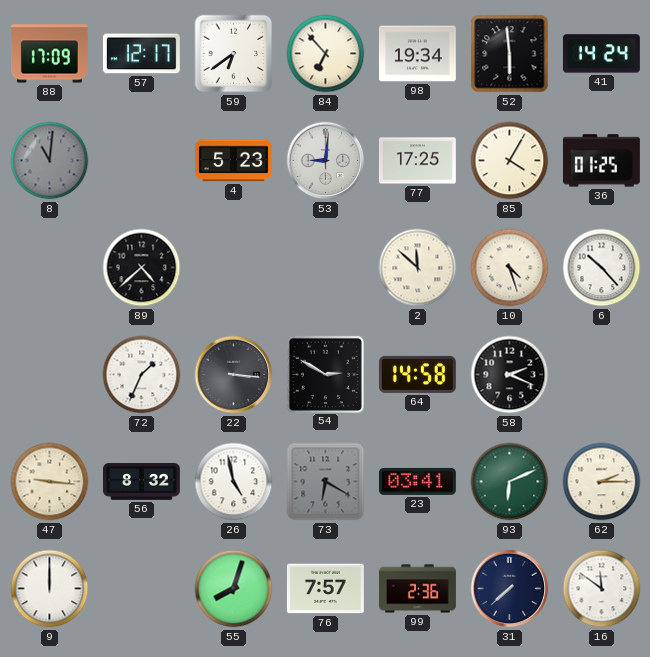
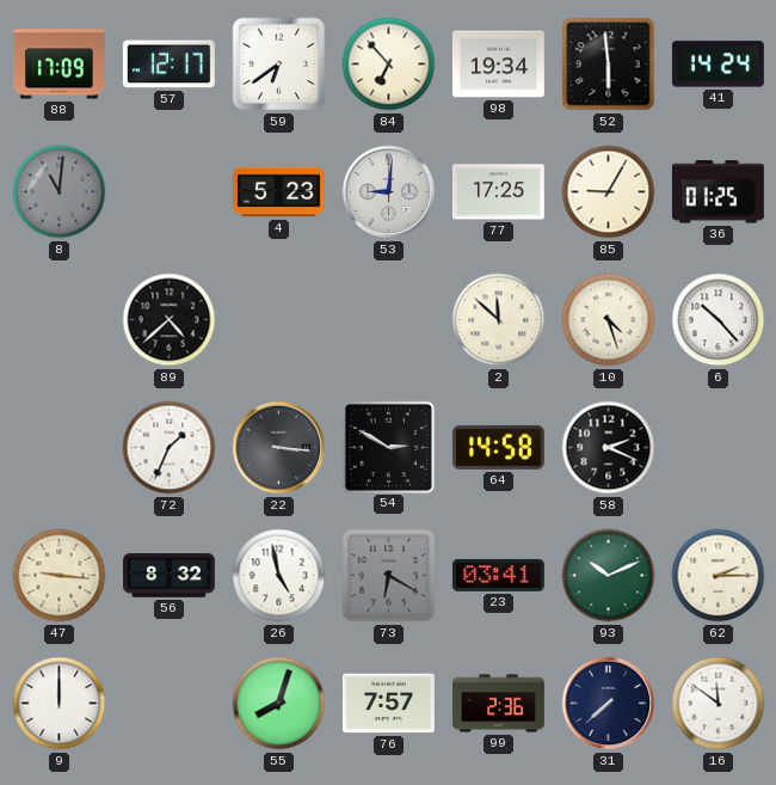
85: 4:05 -> 9:05
93: 6:11 -> 10:11
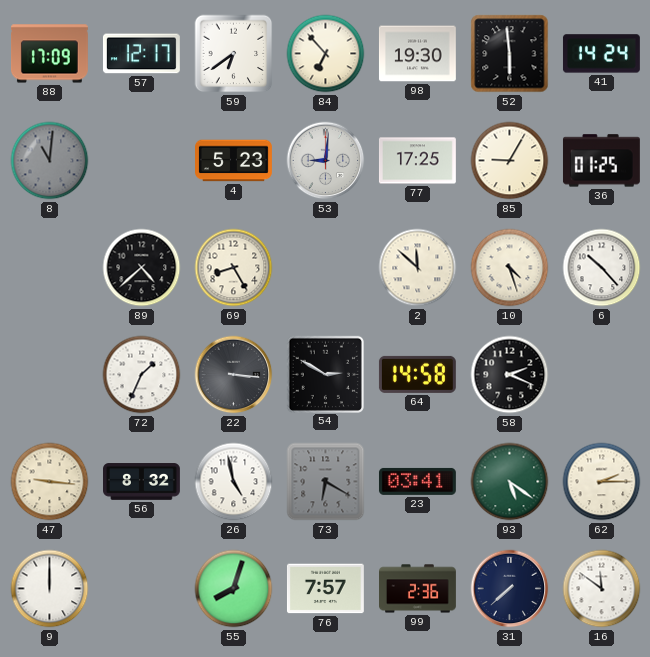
98: 19:34 -> 19:30
69: none -> 8:25
93: 10:11 -> 5:21
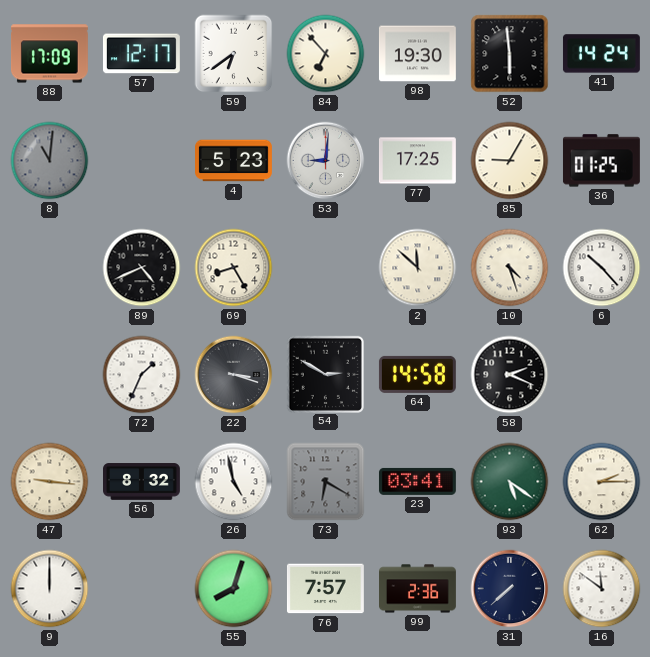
89: 4:38 -> 4:41
22: 3:16 -> 3:18
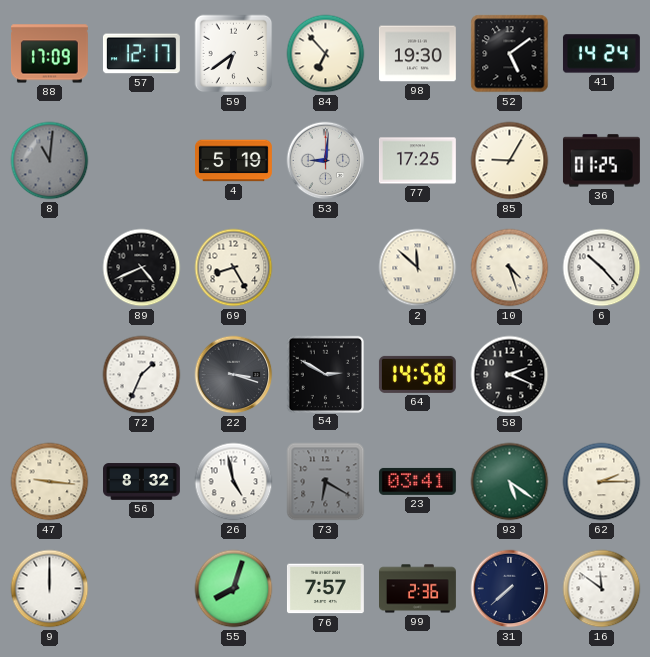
52: 5:59 -> 5:09
4: 5:23 -> 5:19
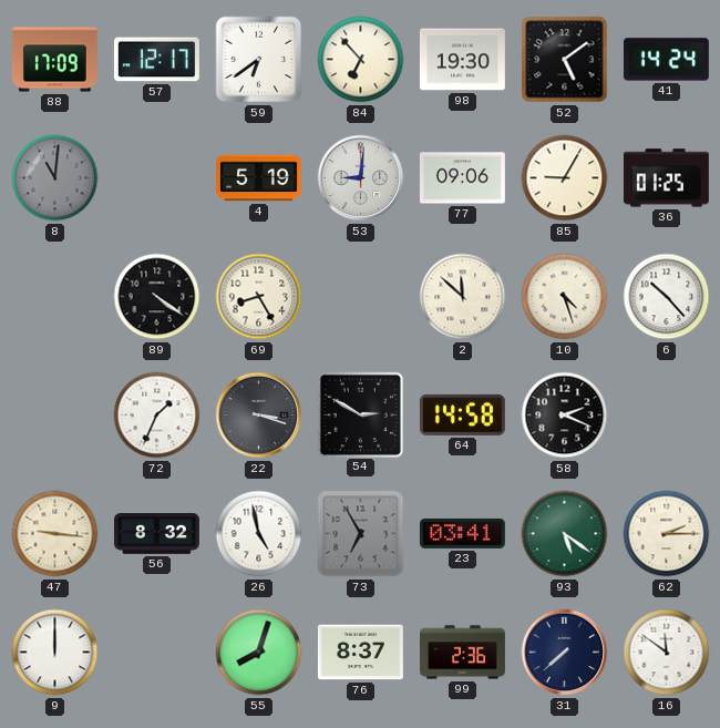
77: 17:25 -> 09:06
89: 4:41 -> 4:21
73: 6:20 -> 6:55
76: 7:57 -> 8:37
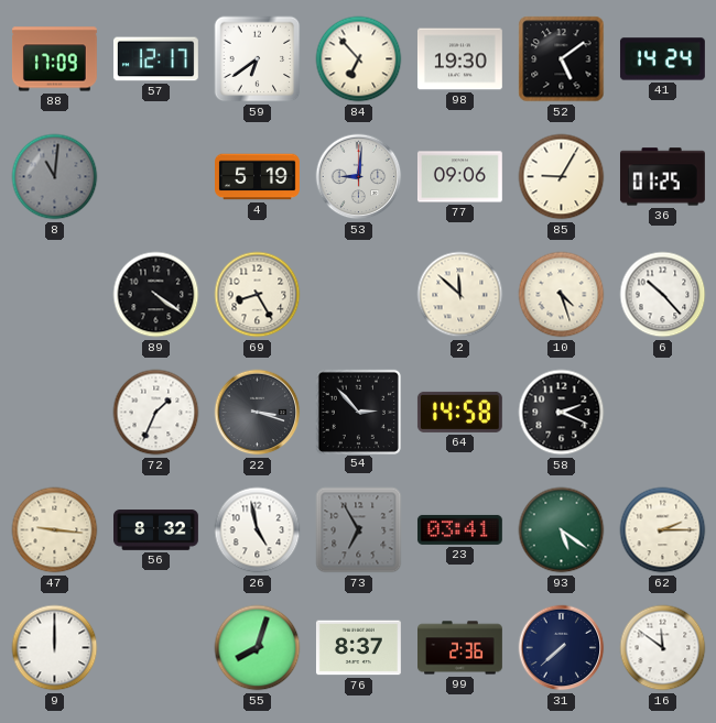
54: 2:50 -> 2:53
